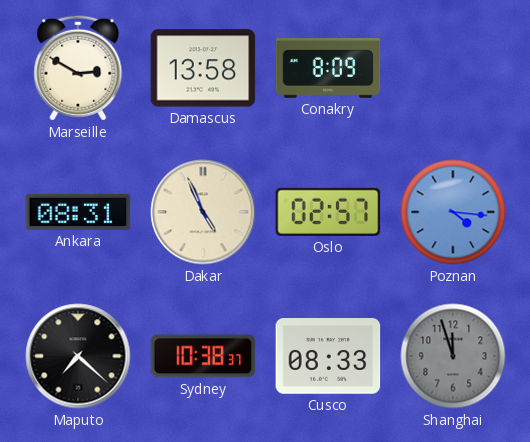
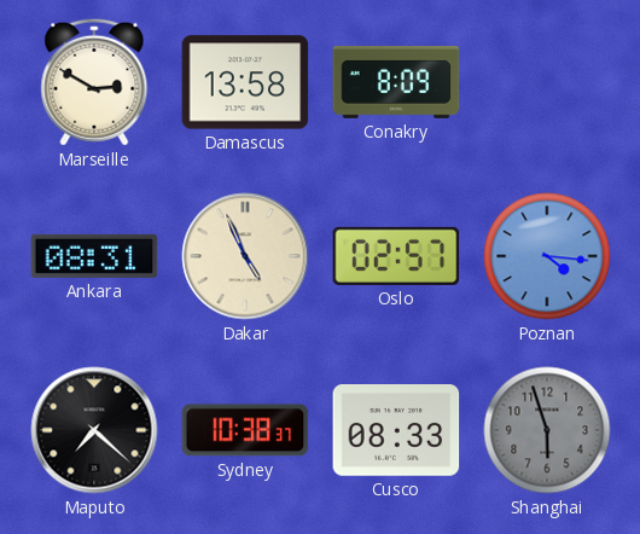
Shanghai: 11:57 -> 5:57
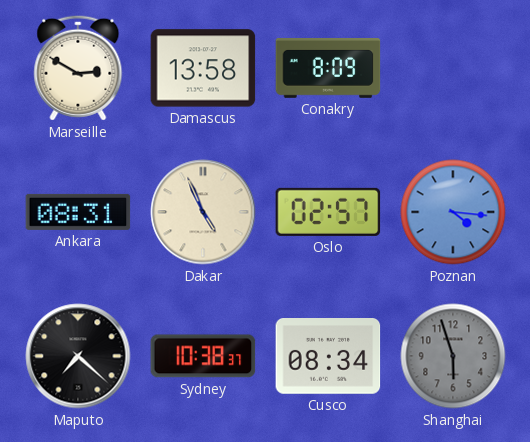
Cusco: 08:33 -> 08:34
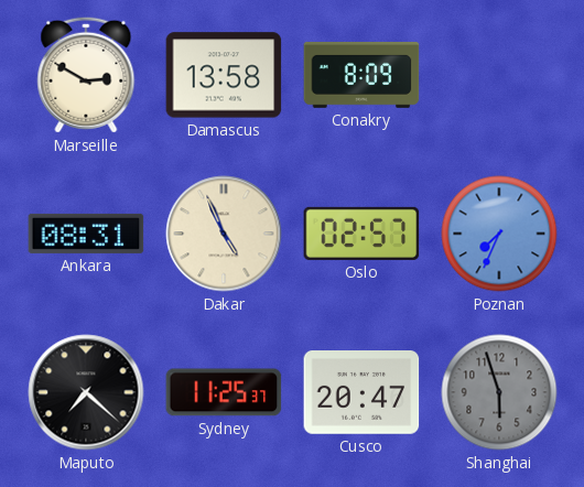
Poznan: 4:16 -> 7:34
Sydney: 10:38 -> 11:25
Cusco: 08:34 -> 20:47
